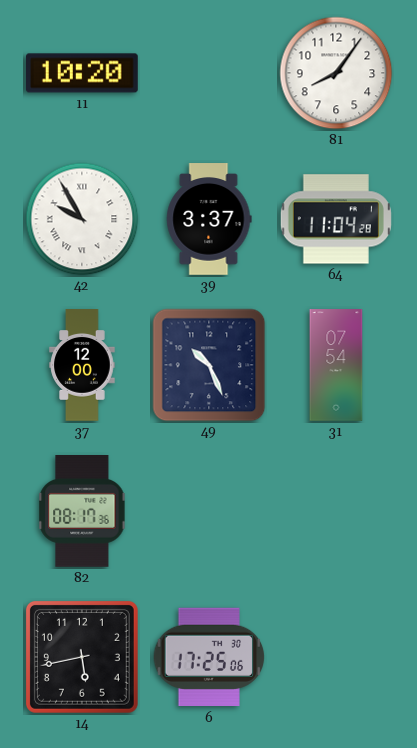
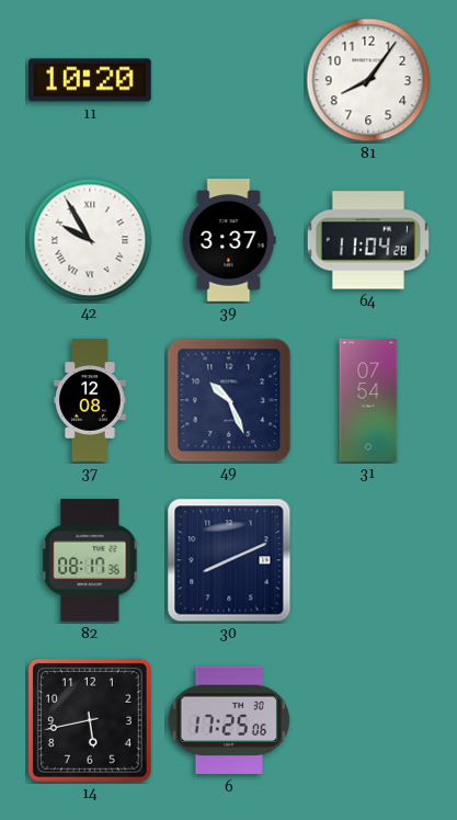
37: 12:00 -> 12:08
30: none -> 8:11
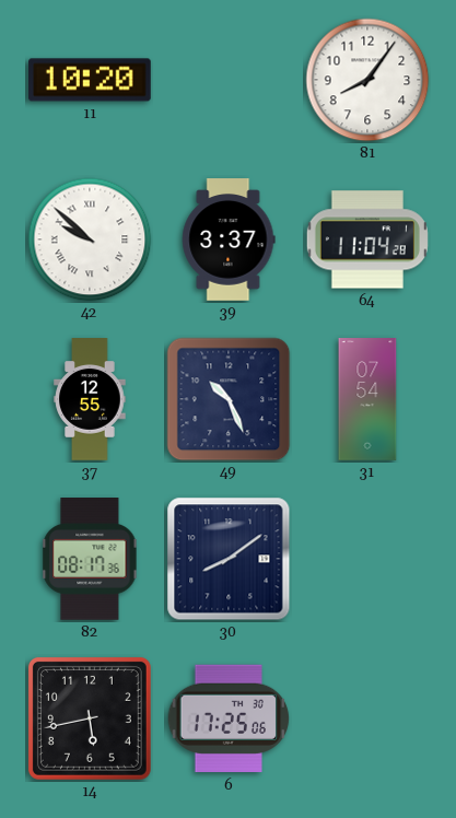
42: 9:55 -> 9:52
37: 12:08 -> 12:55
30: 8:11 -> 8:09
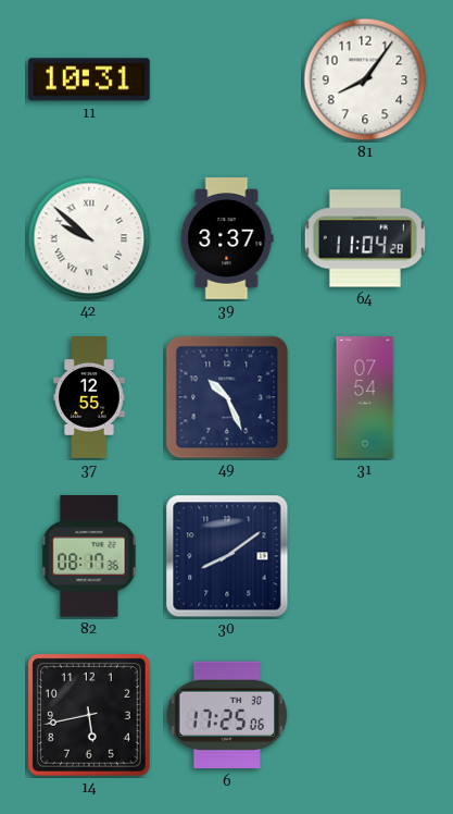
11: 10:20 -> 10:31
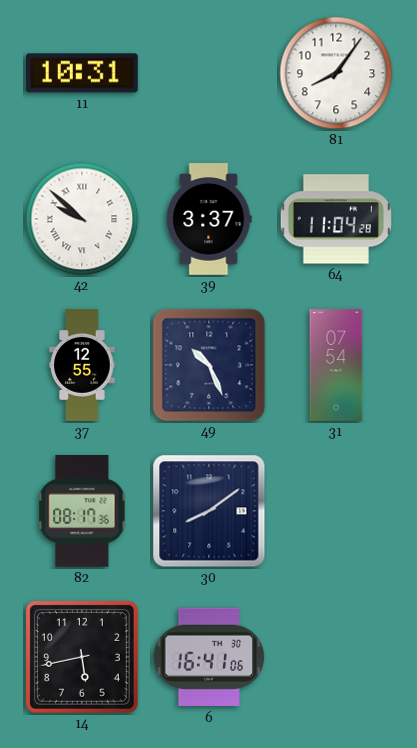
6: 17:25 -> 16:41
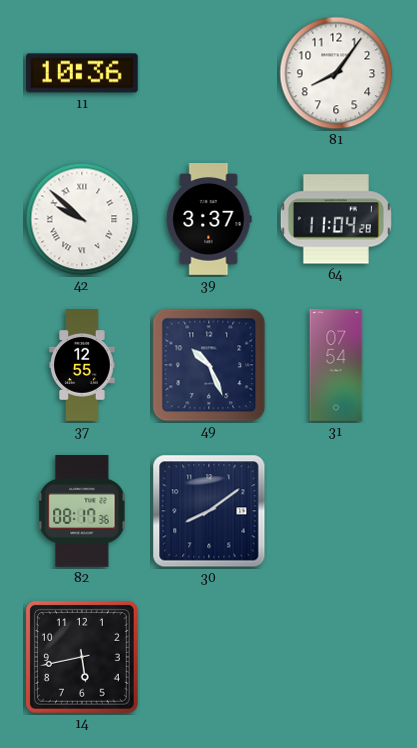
11: 10:31 -> 10:36
6: 16:41 -> none
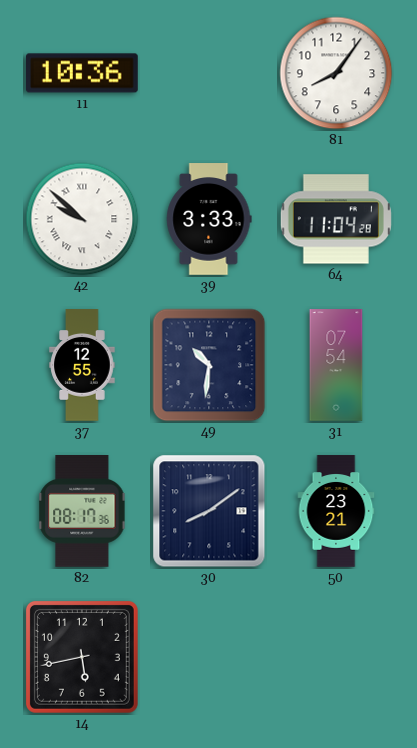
39: 3:37 -> 3:33
49: 10:26 -> 10:31
50: none -> 23:21
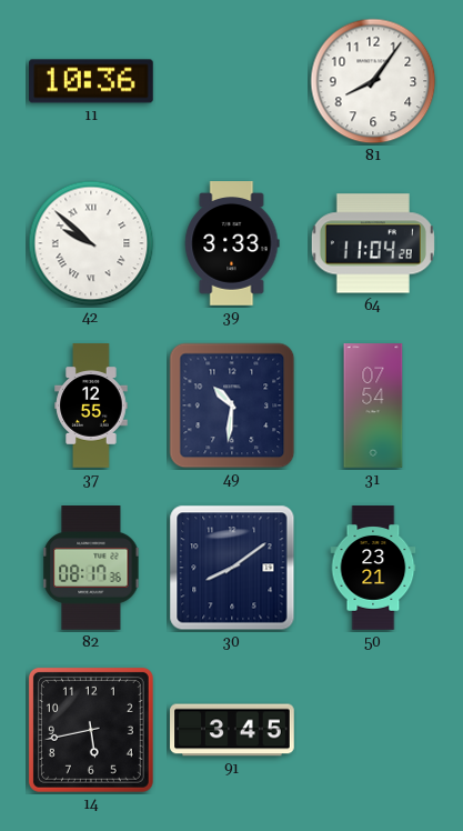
91: none -> 3:45
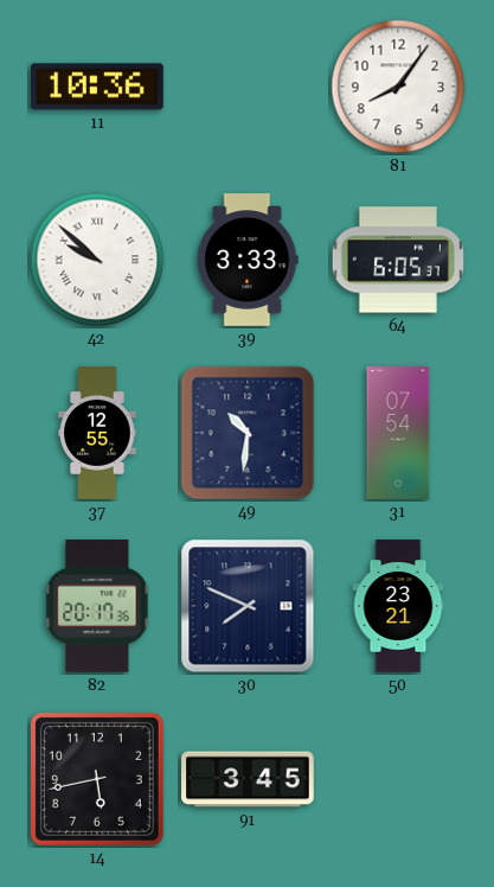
64: 11:04 -> 6:05
82: 08:17 -> 20:17
30: 8:09 -> 7:49
